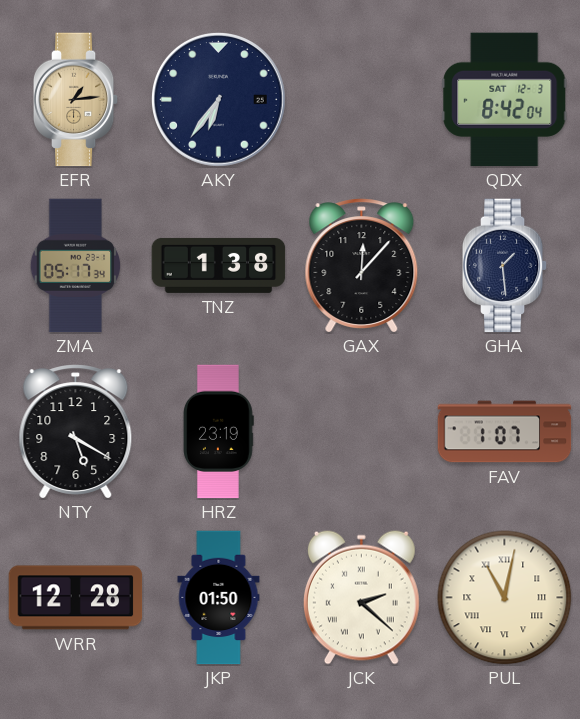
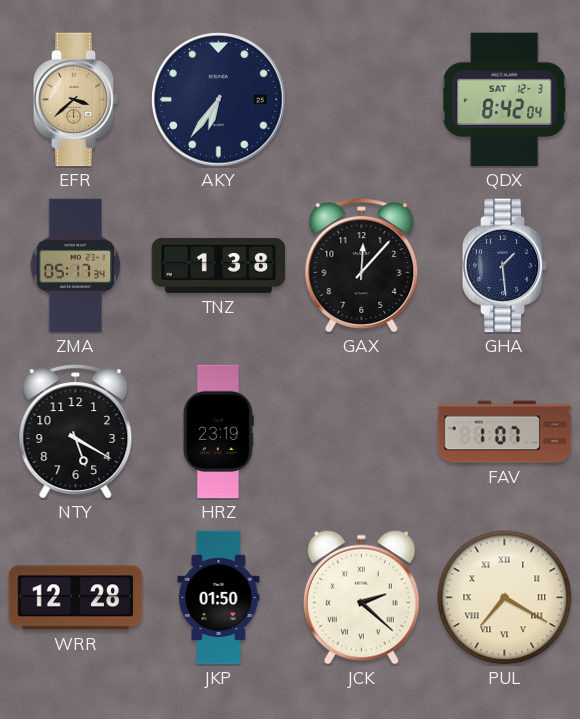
EFR: 1:14 -> 3:38
PUL: 11:02 -> 7:20
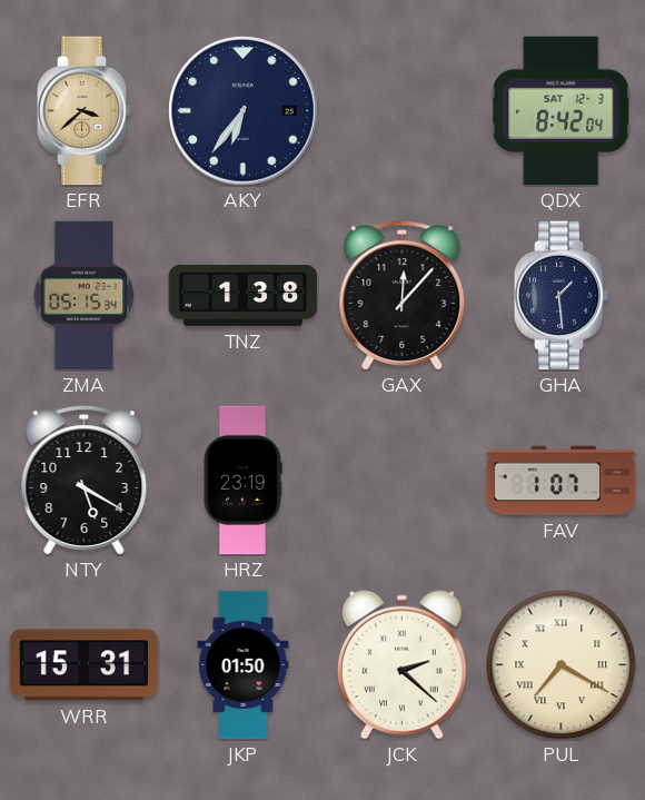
ZMA: 05:17 -> 05:15
WRR: 12:28 -> 15:31
